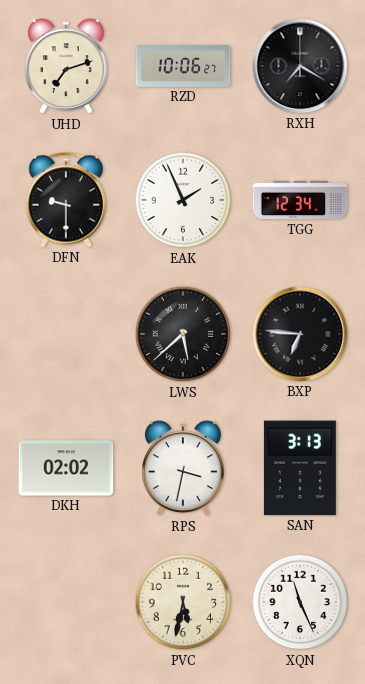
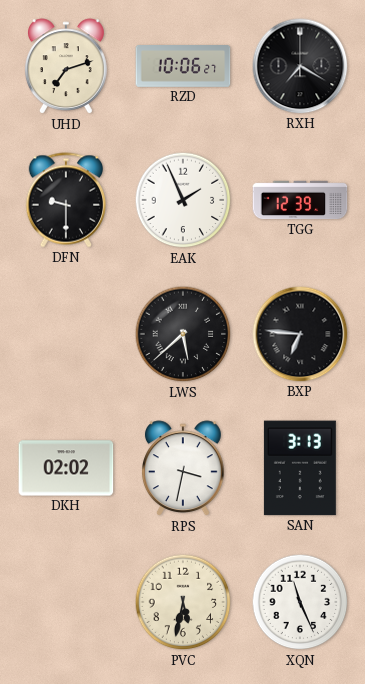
TGG: 12:34 -> 12:39
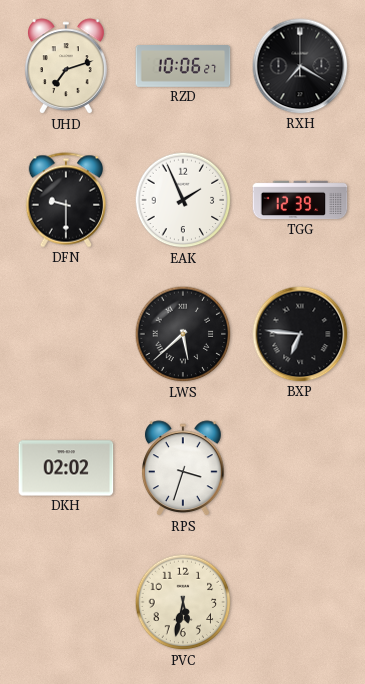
RPS: 3:32 -> 3:33
SAN: 3:13 -> none
XQN: 11:26 -> none
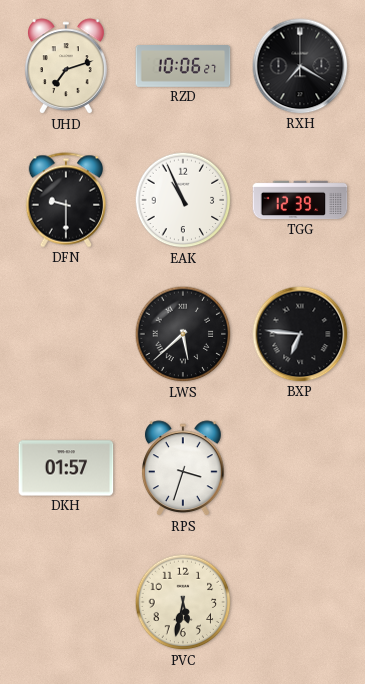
EAK: 1:56 -> 10:56
DKH: 02:02 -> 01:57
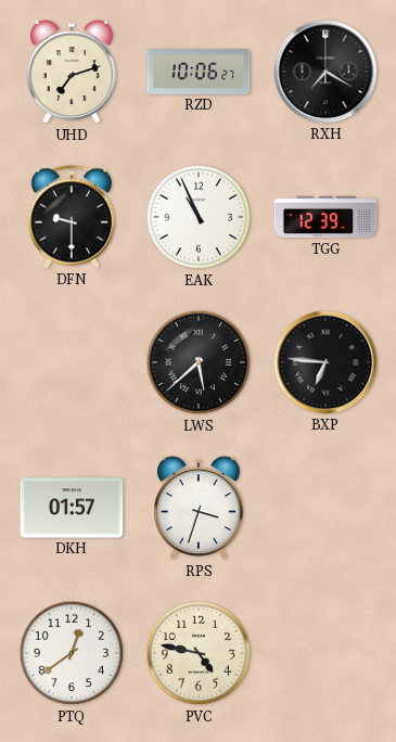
PTQ: none -> 12:39
PVC: 5:32 -> 4:47
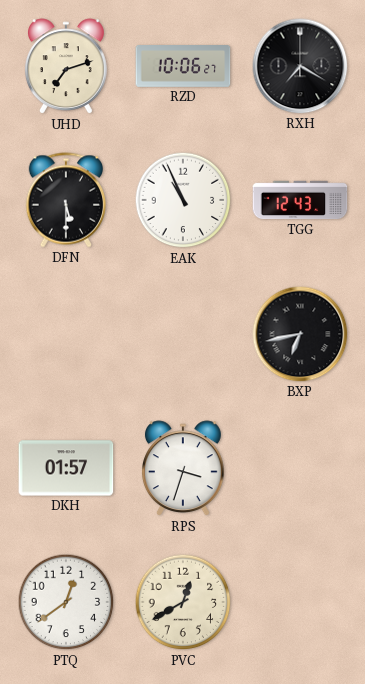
DFN: 9:30 -> 5:30
TGG: 12:39 -> 12:43
LWS: 5:38 -> none
BXP: 6:46 -> 6:43
PVC: 4:47 -> 12:40
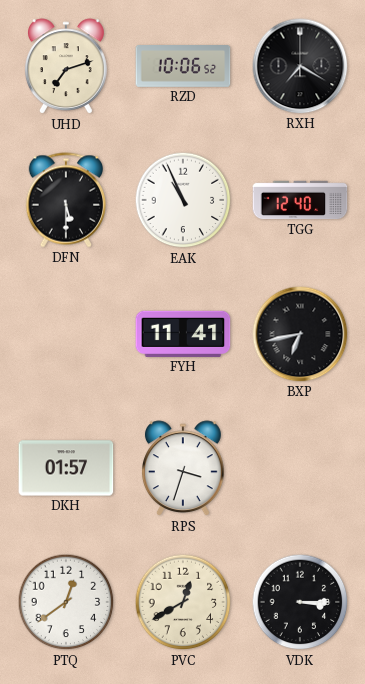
RZD: 10:06:27 -> 10:06:52
TGG: 12:43 -> 12:40
FYH: none -> 11:41
VDK: none -> 3:15
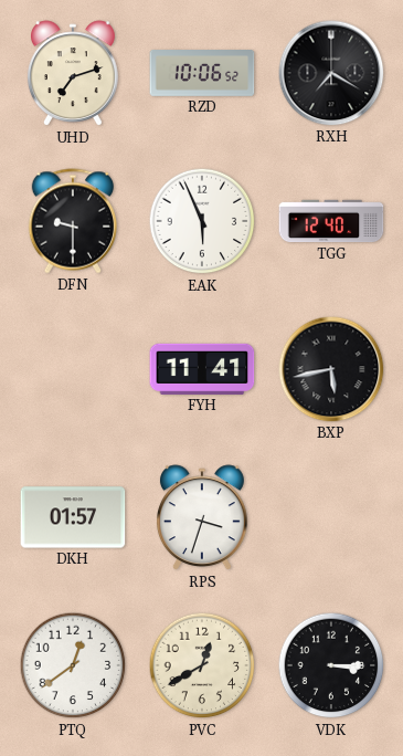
DFN: 5:30 -> 9:30
EAK: 10:56 -> 5:56
BXP: 6:43 -> 5:43
